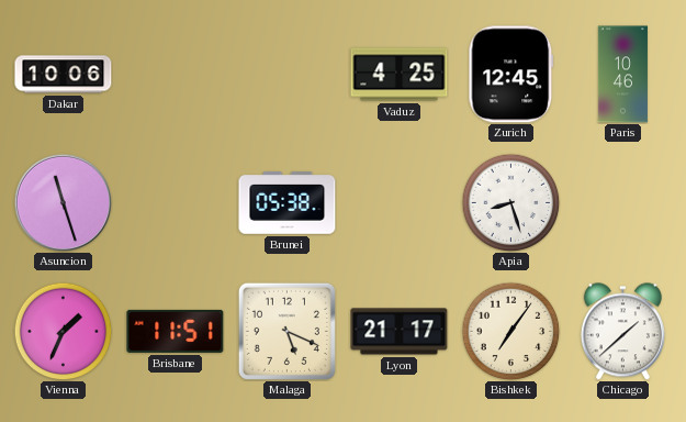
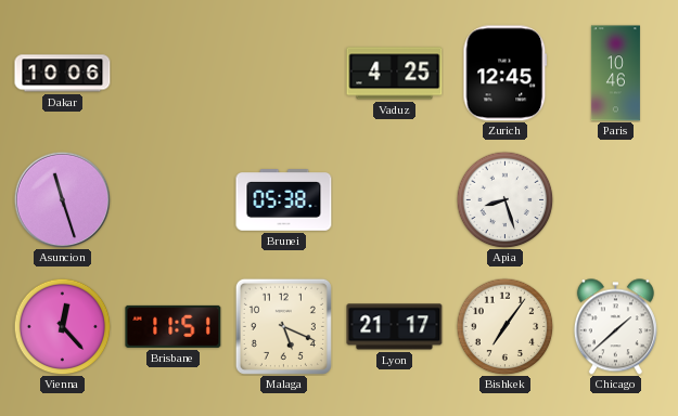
Vienna: 1:34 -> 12:23
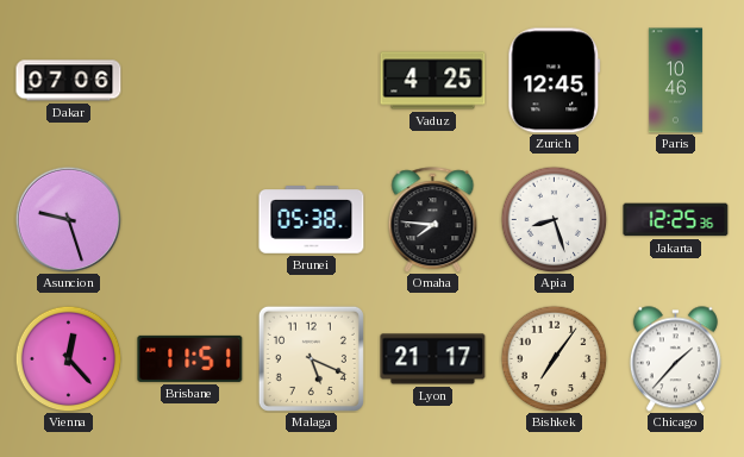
Dakar: 10:06 -> 07:06
Asuncion: 11:27 -> 9:27
Omaha: none -> 7:46
Jakarta: none -> 12:25
Chicago: 1:38 -> 1:37
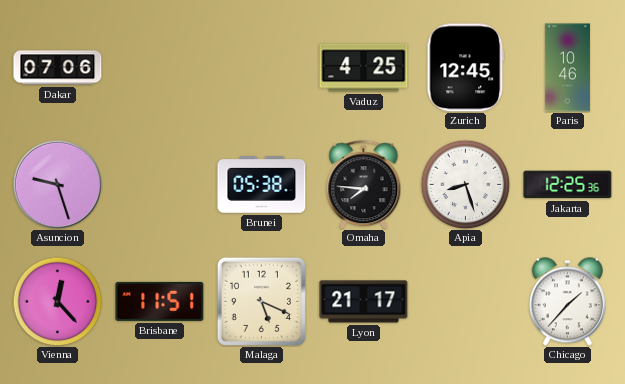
Bishkek: 7:06 -> none
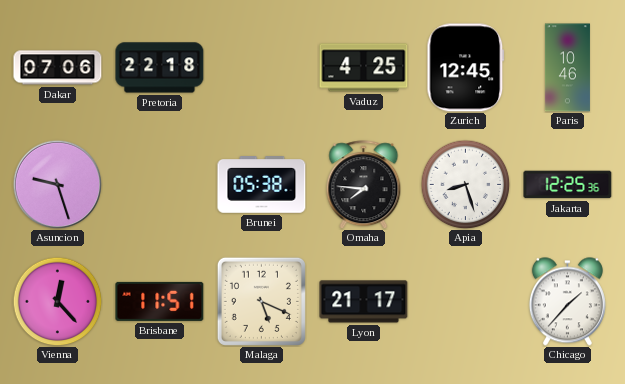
Pretoria: none -> 22:18
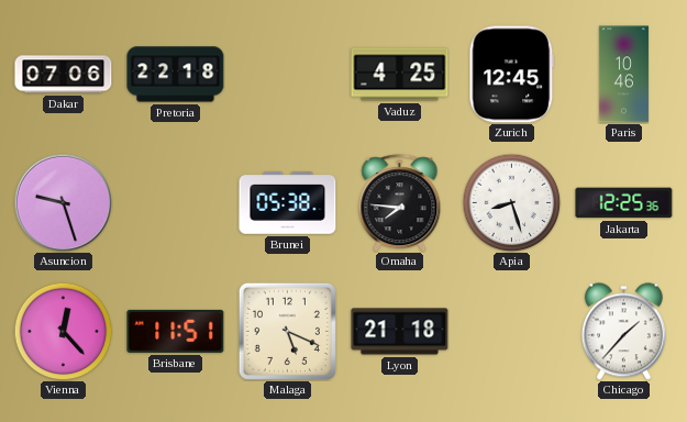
Lyon: 21:17 -> 21:18
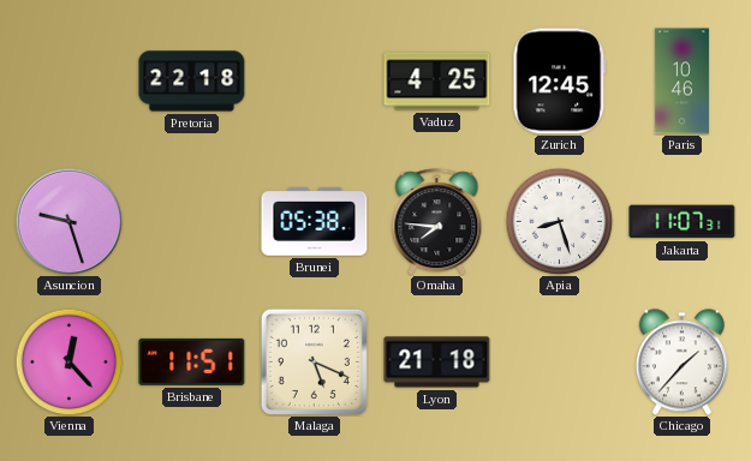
Dakar: 07:06 -> none
Jakarta: 12:25 -> 11:07
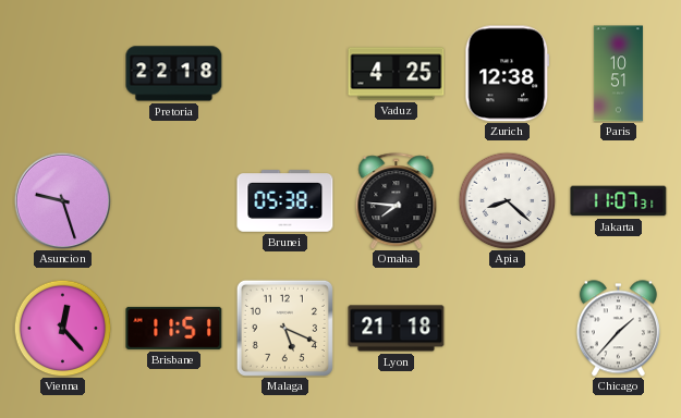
Zurich: 12:45 -> 12:38
Paris: 10:46 -> 10:51
Apia: 8:27 -> 8:22
